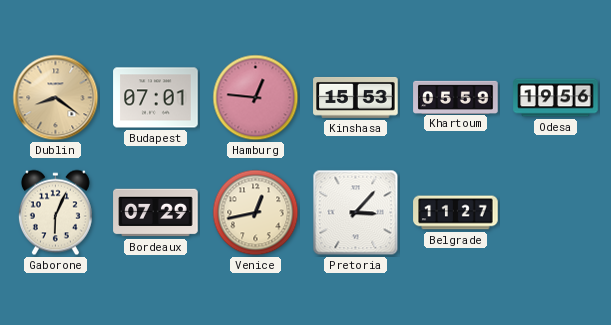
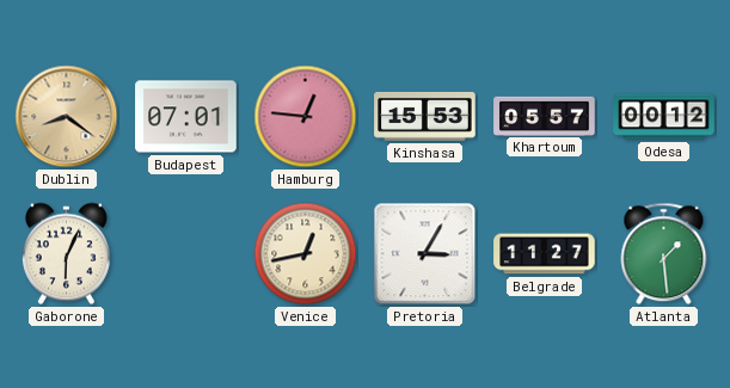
Khartoum: 05:59 -> 05:57
Odesa: 19:56 -> 00:12
Bordeaux: 07:29 -> none
Pretoria: 3:07 -> 3:05
Atlanta: none -> 1:29
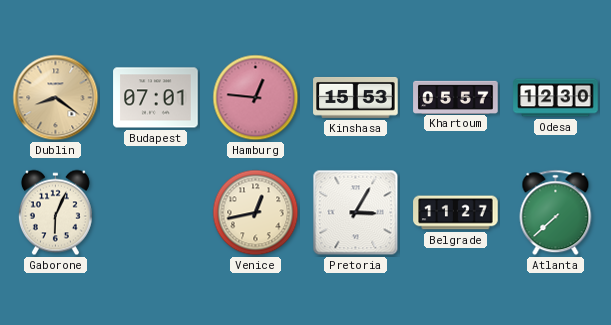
Odesa: 00:12 -> 12:30
Atlanta: 1:29 -> 7:38
